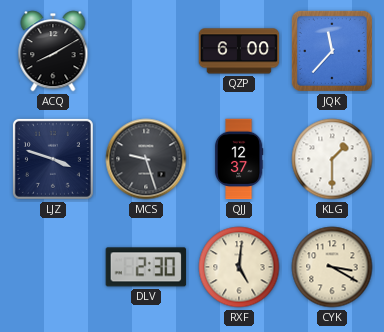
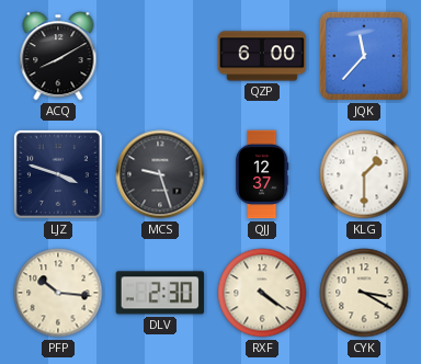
PFP: none -> 10:16
RXF: 5:01 -> 4:21
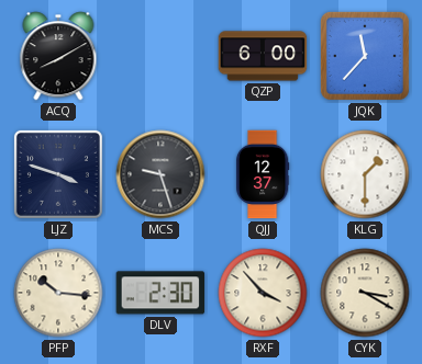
RXF: 4:21 -> 3:53
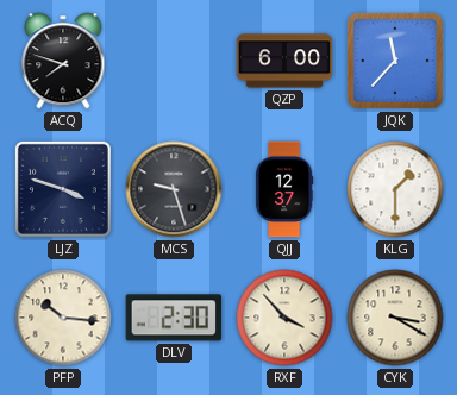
ACQ: 8:10 -> 7:48
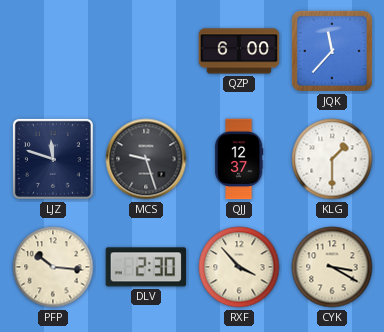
ACQ: 7:48 -> none
LJZ: 3:48 -> 11:48
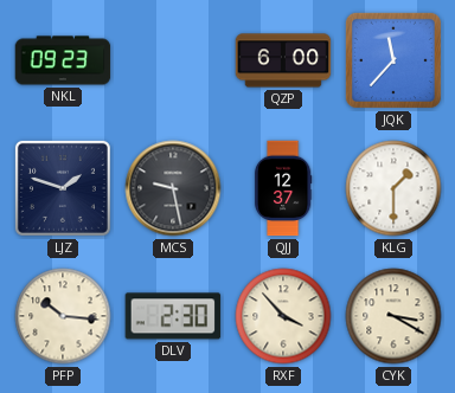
NKL: none -> 09:23
LJZ: 11:48 -> 1:48
MCS: 9:27 -> 9:28
